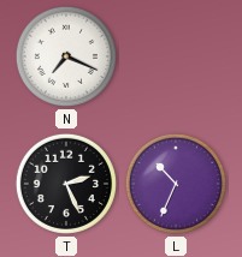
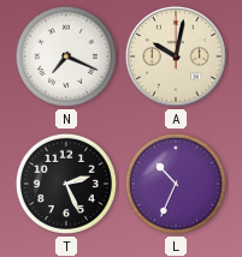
A: none -> 10:02
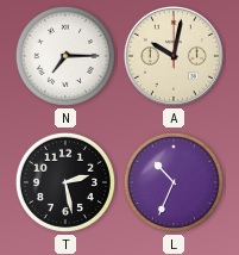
N: 7:19 -> 7:15
T: 2:26 -> 2:28
